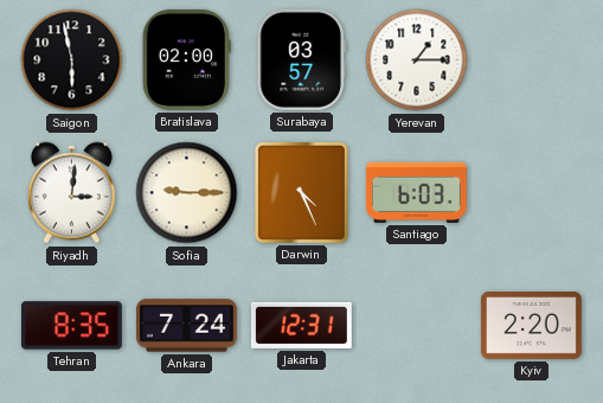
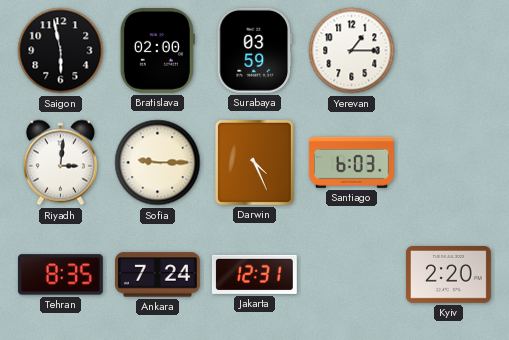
Surabaya: 03:57 -> 03:59
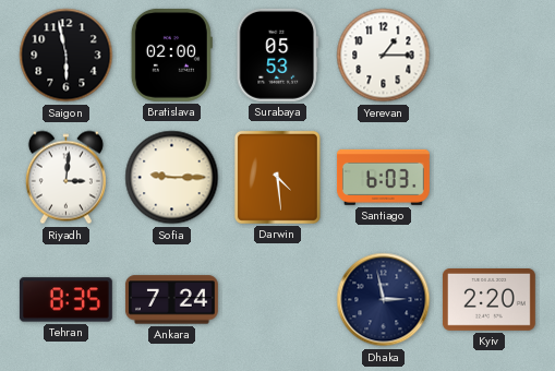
Surabaya: 03:59 -> 05:53
Darwin: 4:26 -> 4:29
Jakarta: 12:31 -> none
Dhaka: none -> 2:58
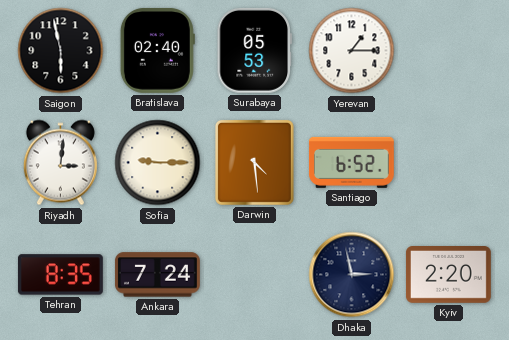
Bratislava: 02:00 -> 02:40
Santiago: 6:03 -> 6:52
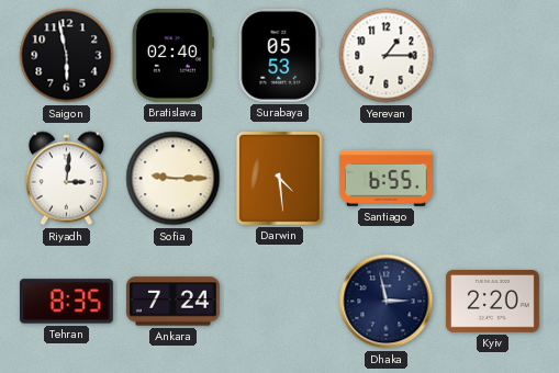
Santiago: 6:52 -> 6:55
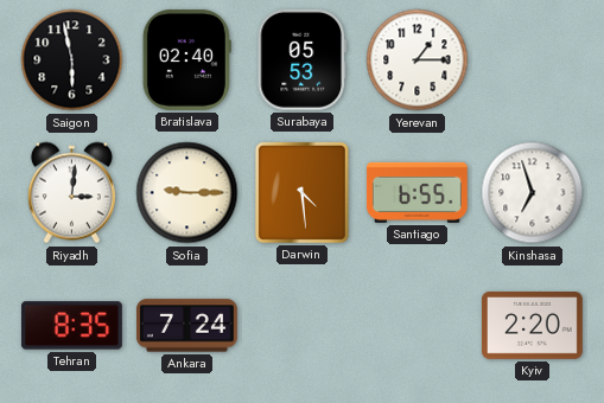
Kinshasa: none -> 6:57
Dhaka: 2:58 -> none
